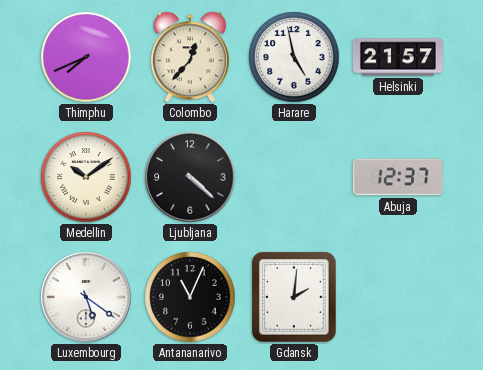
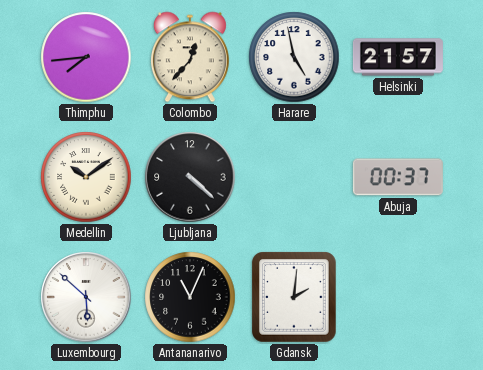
Thimphu: 7:41 -> 7:44
Abuja: 12:37 -> 00:37
Luxembourg: 5:21 -> 5:52
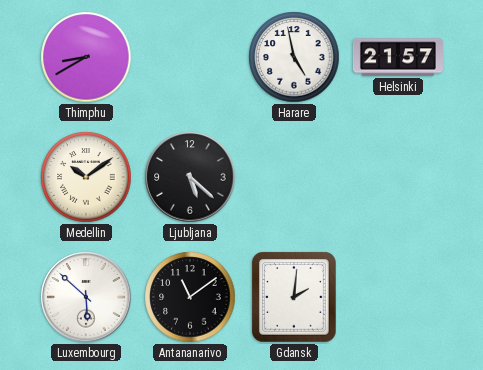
Thimphu: 7:44 -> 8:40
Colombo: 12:37 -> none
Ljubljana: 4:22 -> 5:22
Abuja: 00:37 -> none
Antananarivo: 11:04 -> 11:09
